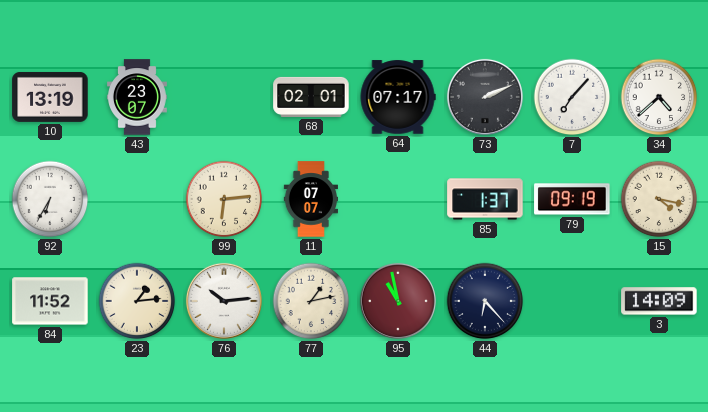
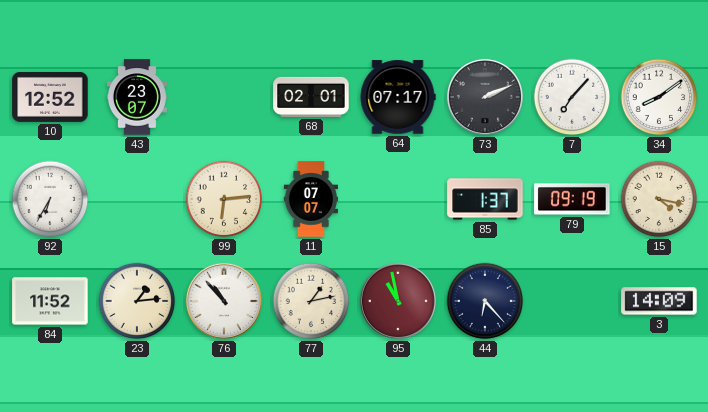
10: 13:19 -> 12:52
34: 4:38 -> 8:09
76: 10:14 -> 10:53
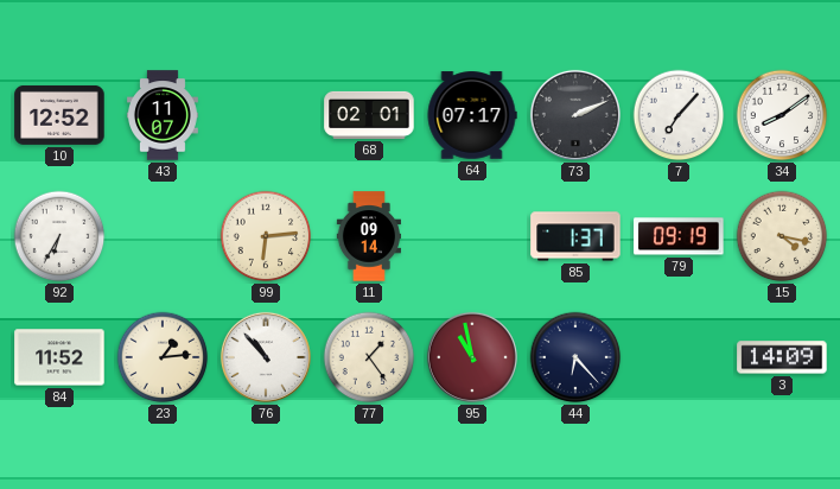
43: 23:07 -> 11:07
11: 07:07 -> 09:14
77: 1:13 -> 1:24
